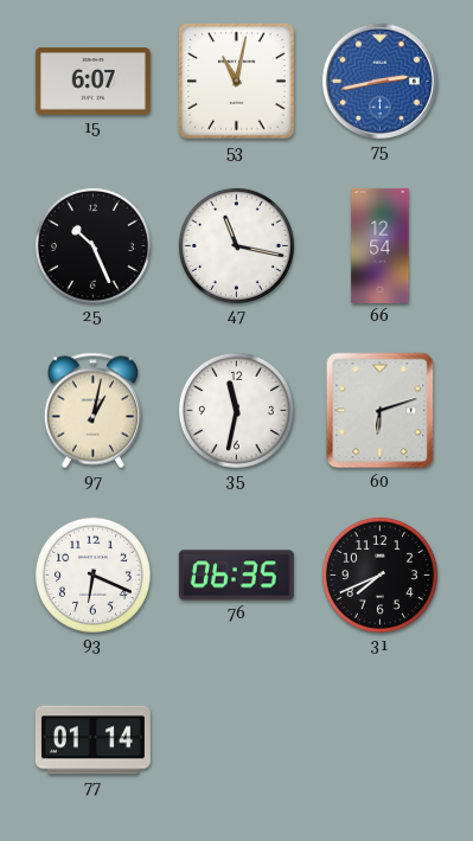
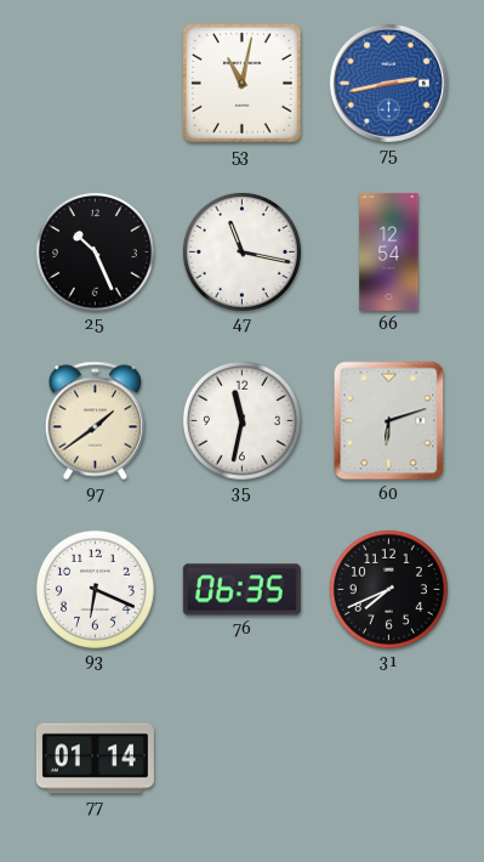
15: 6:07 -> none
97: 1:02 -> 1:39
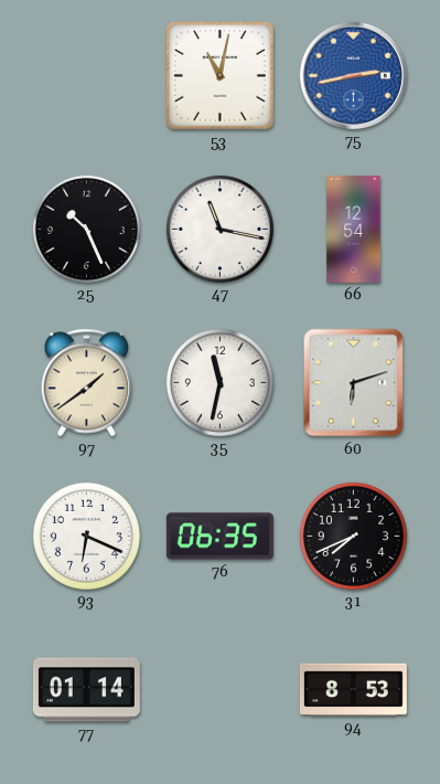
94: none -> 8:53
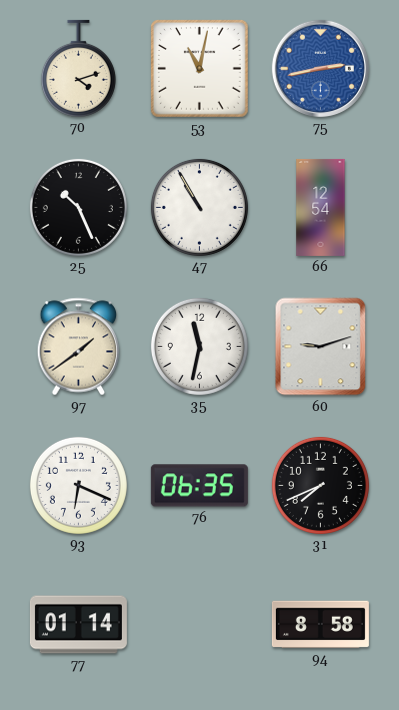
70: none -> 4:12
47: 11:17 -> 10:55
60: 6:12 -> 9:12
94: 8:53 -> 8:58
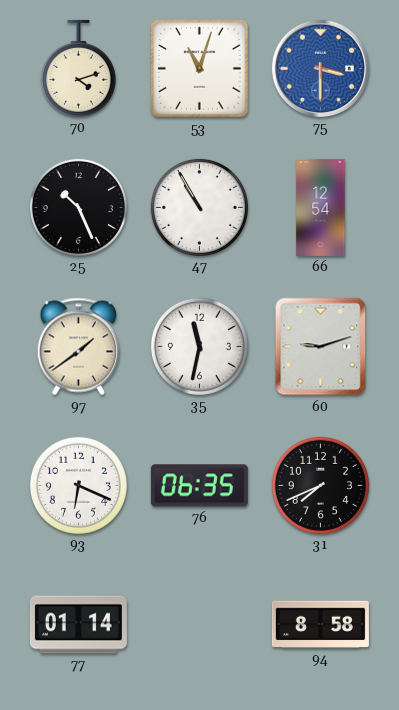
53: 11:02 -> 11:03
75: 2:43 -> 3:30
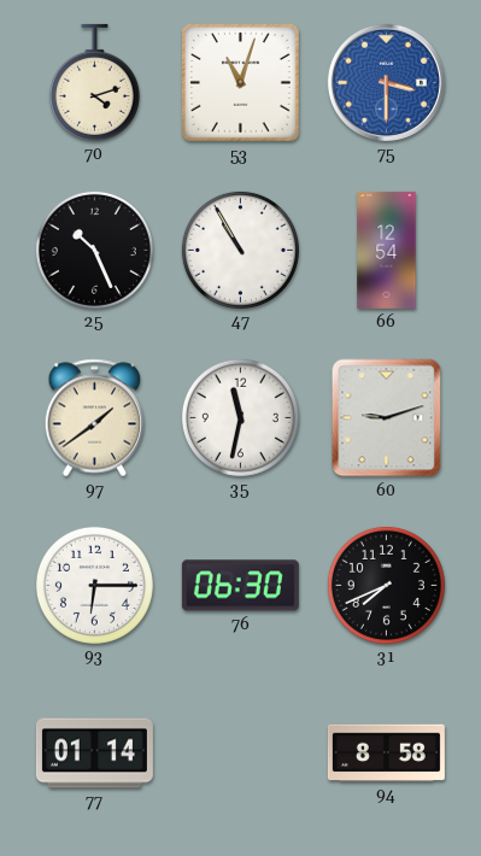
93: 6:19 -> 6:15
76: 06:35 -> 06:30
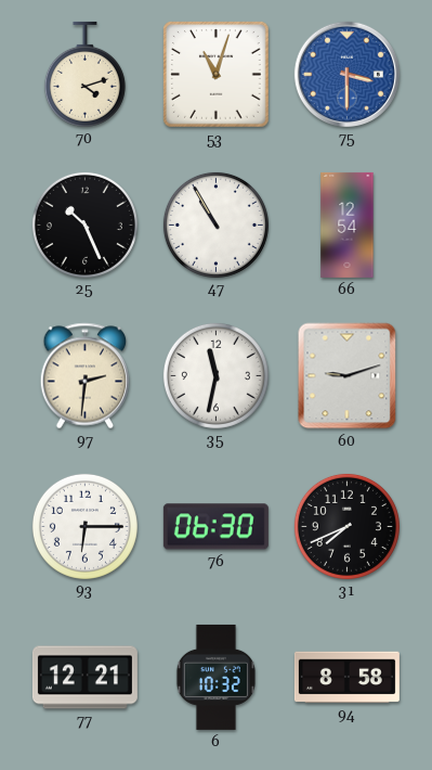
97: 1:39 -> 2:31
77: 01:14 -> 12:21
6: none -> 10:32
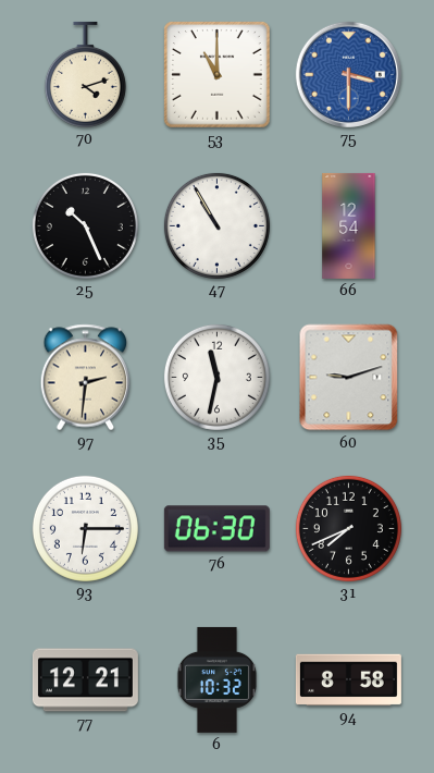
53: 11:03 -> 11:00
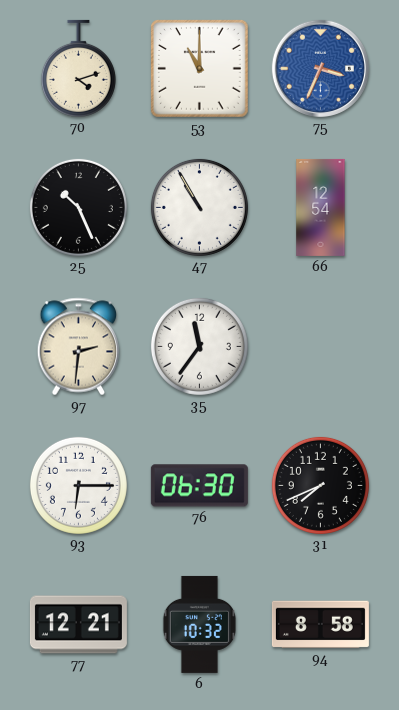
75: 3:30 -> 3:34
35: 11:32 -> 11:36
60: 9:12 -> none
